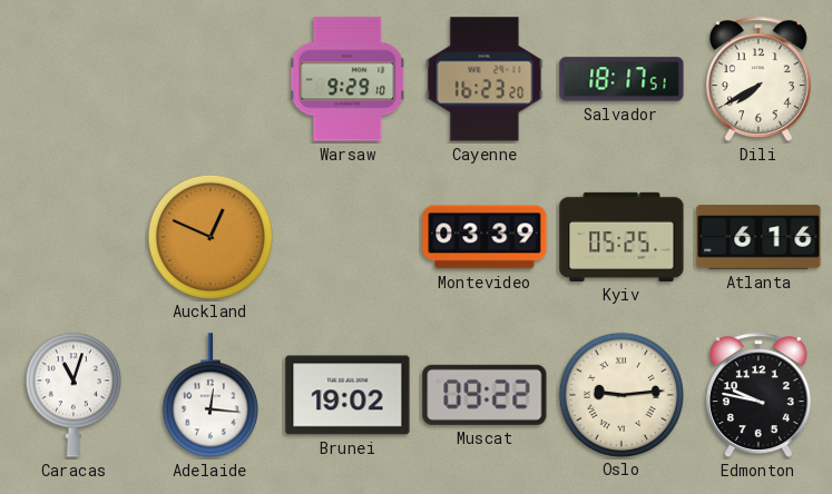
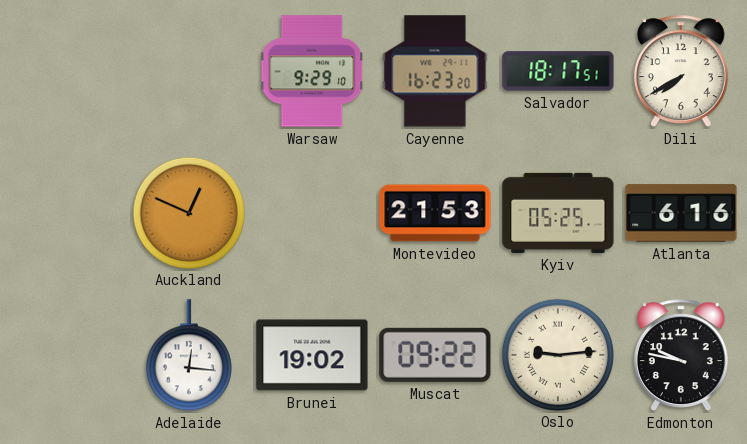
Montevideo: 03:39 -> 21:53
Caracas: 11:03 -> none
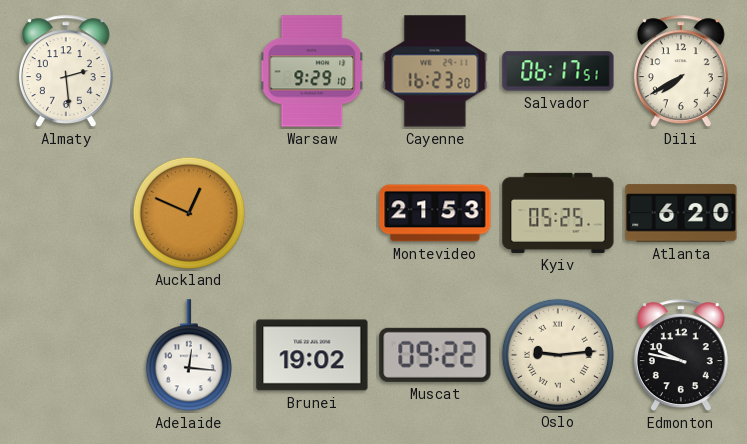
Almaty: none -> 2:29
Salvador: 18:17 -> 06:17
Atlanta: 6:16 -> 6:20
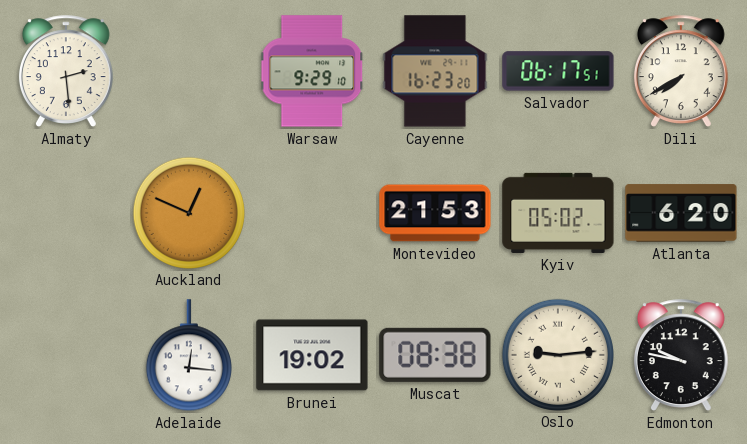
Kyiv: 05:25 -> 05:02
Muscat: 09:22 -> 08:38
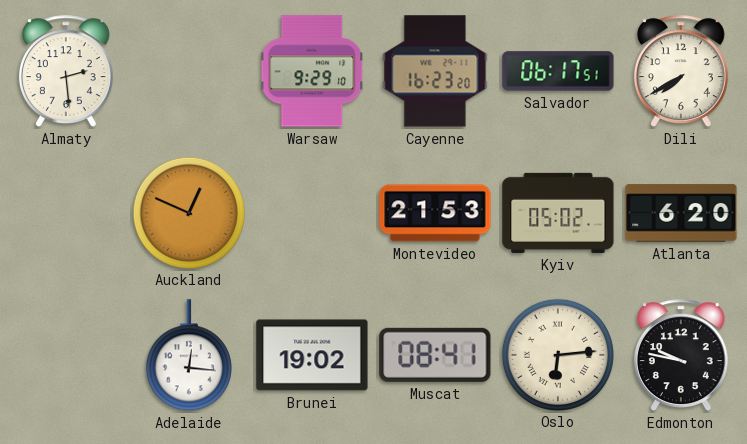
Muscat: 08:38 -> 08:41
Oslo: 9:14 -> 6:14
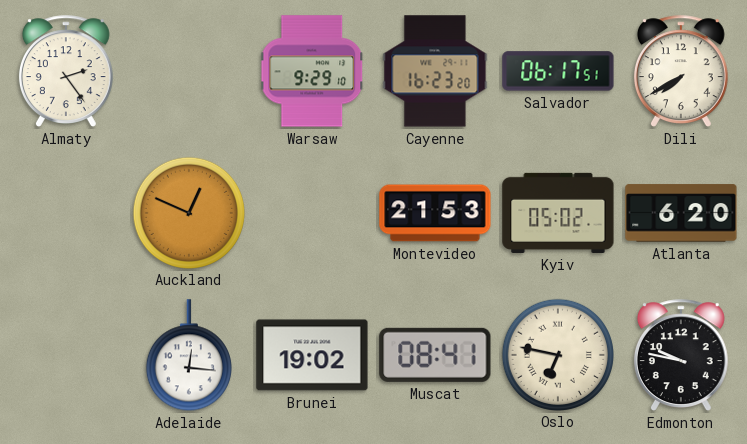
Almaty: 2:29 -> 2:24
Oslo: 6:14 -> 6:47
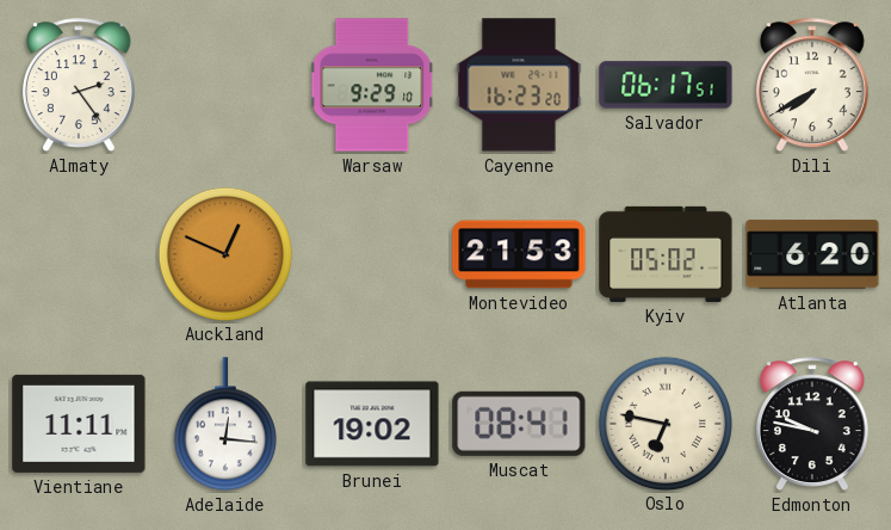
Vientiane: none -> 11:11
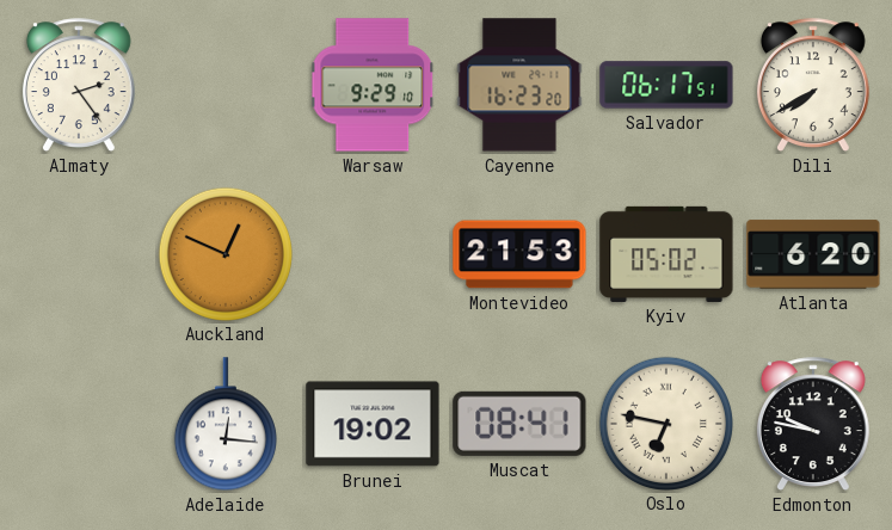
Vientiane: 11:11 -> none
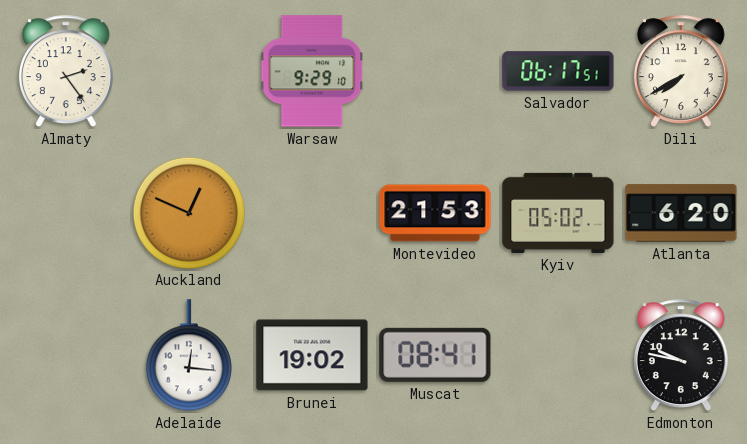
Cayenne: 16:23 -> none
Oslo: 6:47 -> none
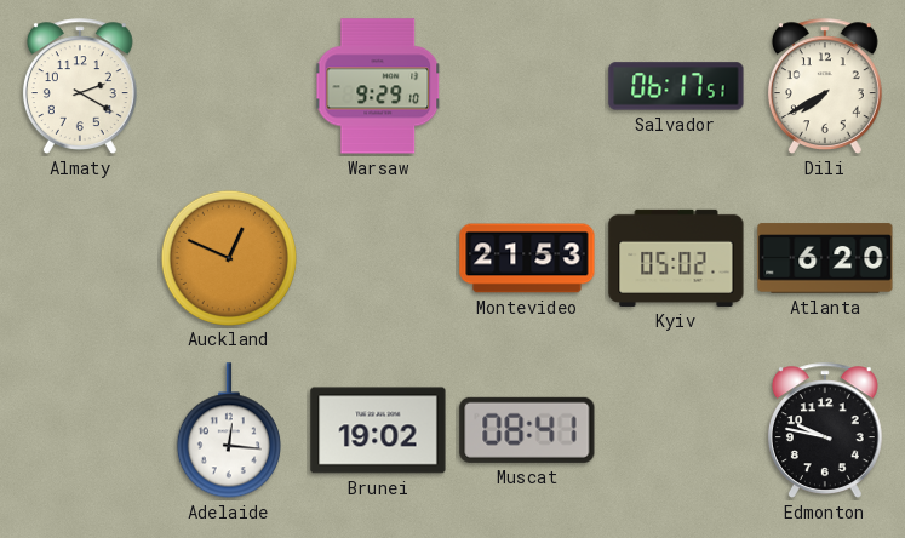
Almaty: 2:24 -> 2:20
